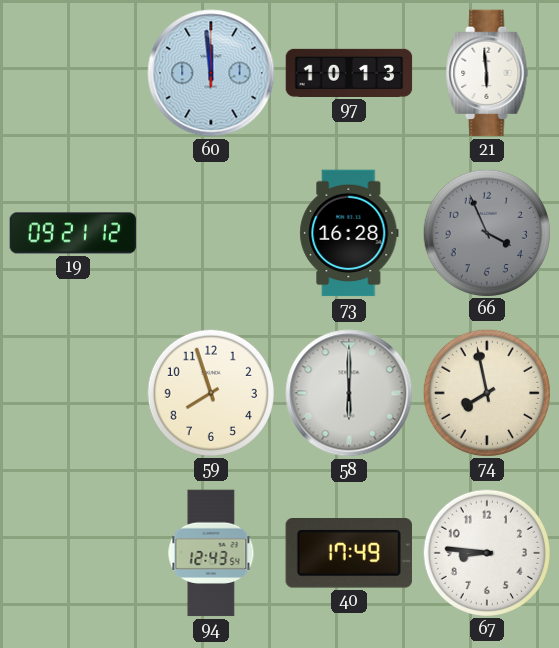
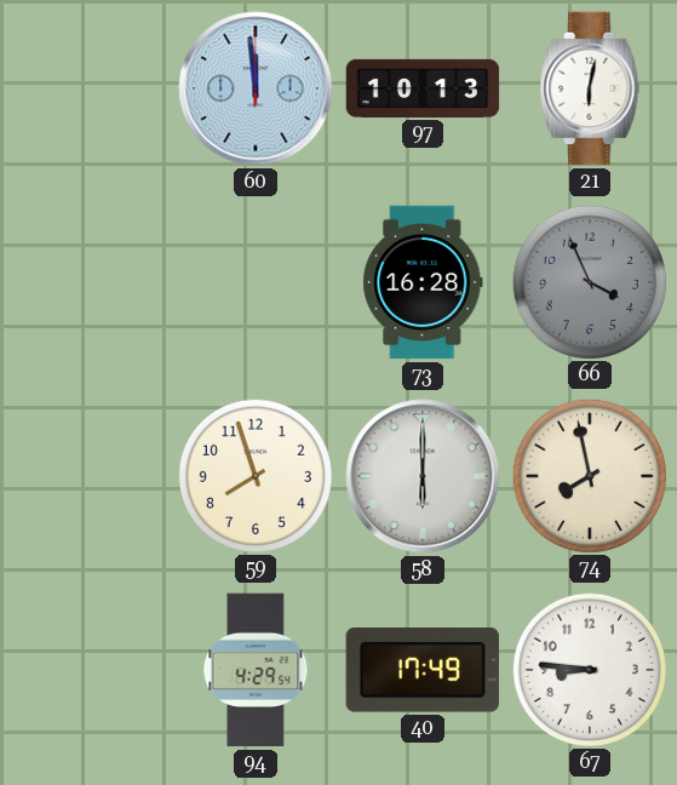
21: 5:59 -> 6:02
19: 09:21 -> none
94: 12:43 -> 4:29
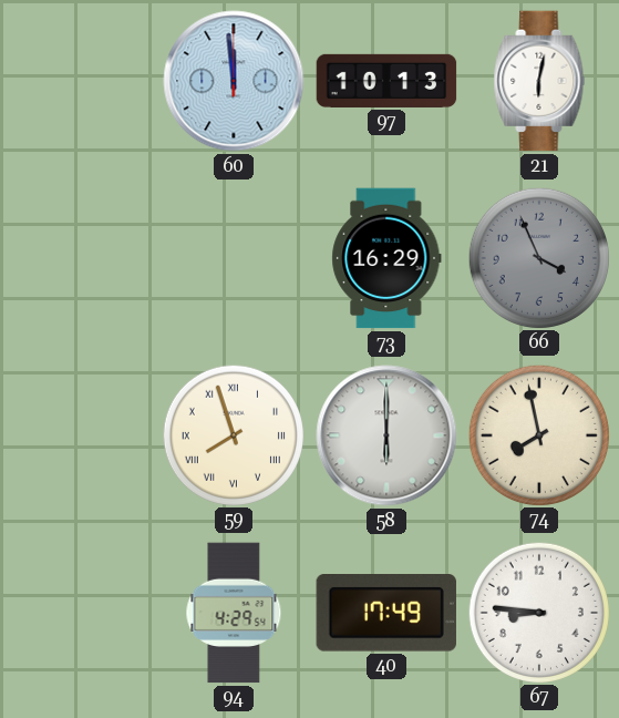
73: 16:28 -> 16:29
59 numerals: Arabic -> Roman
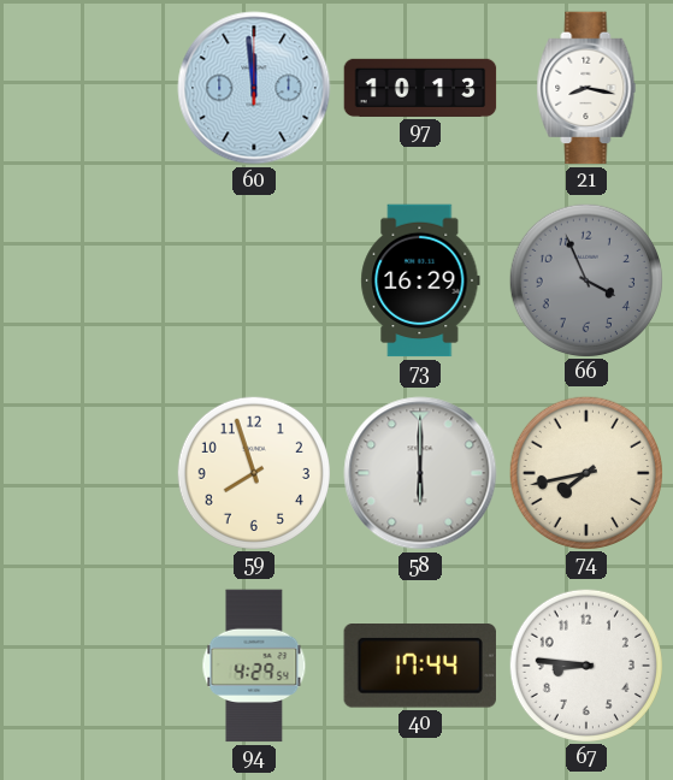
21: 6:02 -> 8:17
59 numerals: Roman -> Arabic
74: 7:58 -> 7:43
40: 17:49 -> 17:44
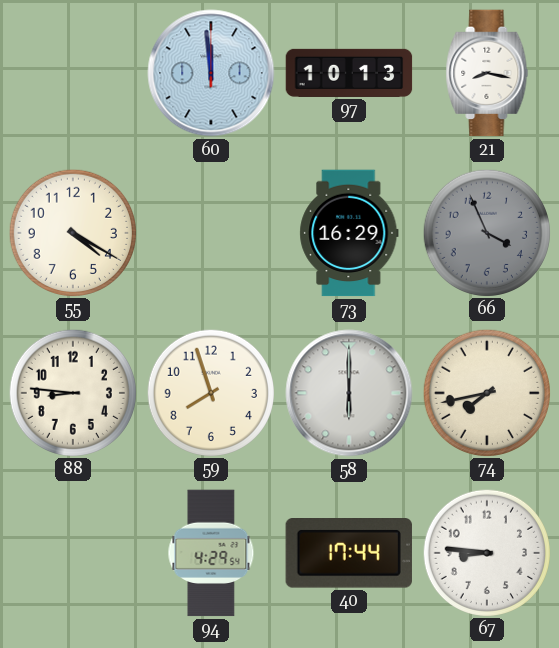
55: none -> 4:20
88: none -> 8:46
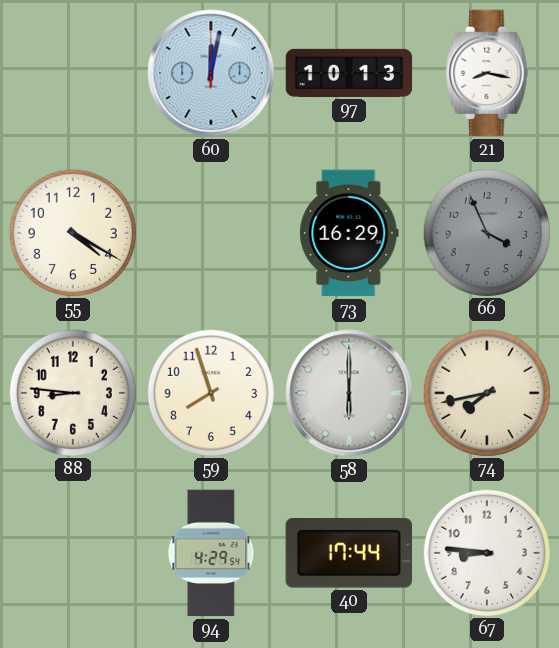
60: 11:59 -> 12:02
